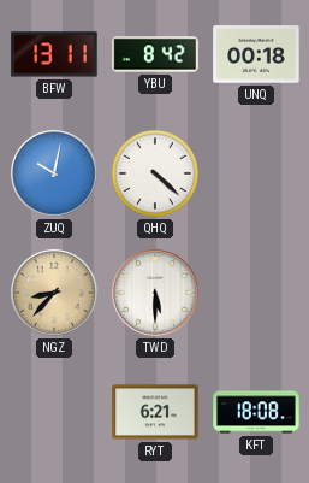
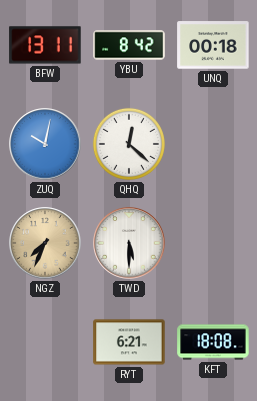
QHQ: 4:22 -> 12:22
NGZ: 8:37 -> 7:34
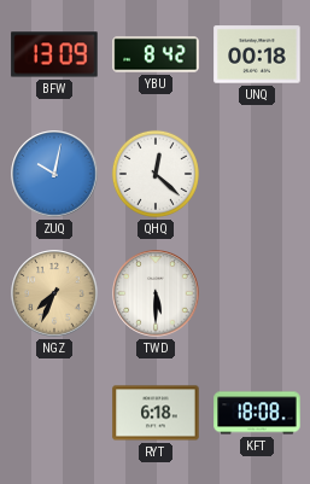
BFW: 13:11 -> 13:09
RYT: 6:21 -> 6:18
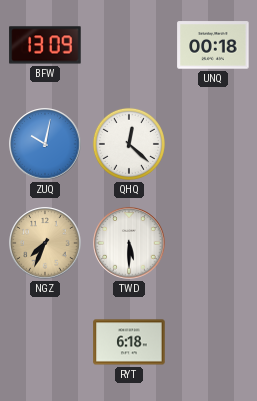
YBU: 8:42 -> none
KFT: 18:08 -> none
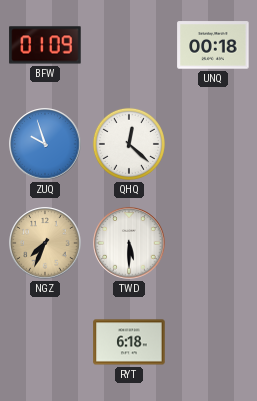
BFW: 13:09 -> 01:09
ZUQ: 10:02 -> 9:57
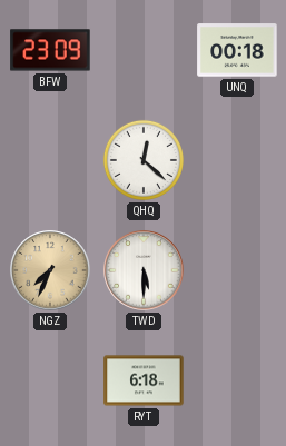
BFW: 01:09 -> 23:09
ZUQ: 9:57 -> none
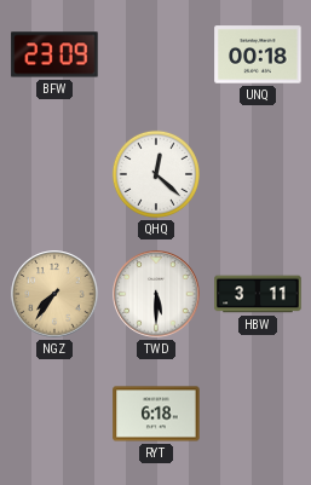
NGZ: 7:34 -> 7:36
HBW: none -> 3:11
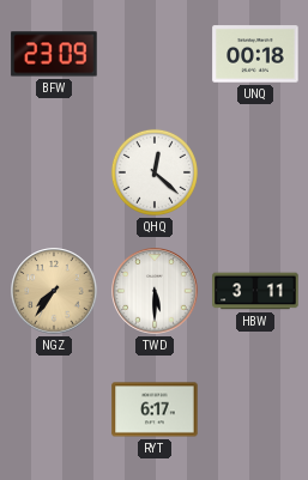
RYT: 6:18 -> 6:17
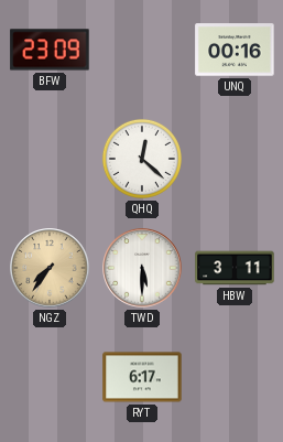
UNQ: 00:18 -> 00:16
